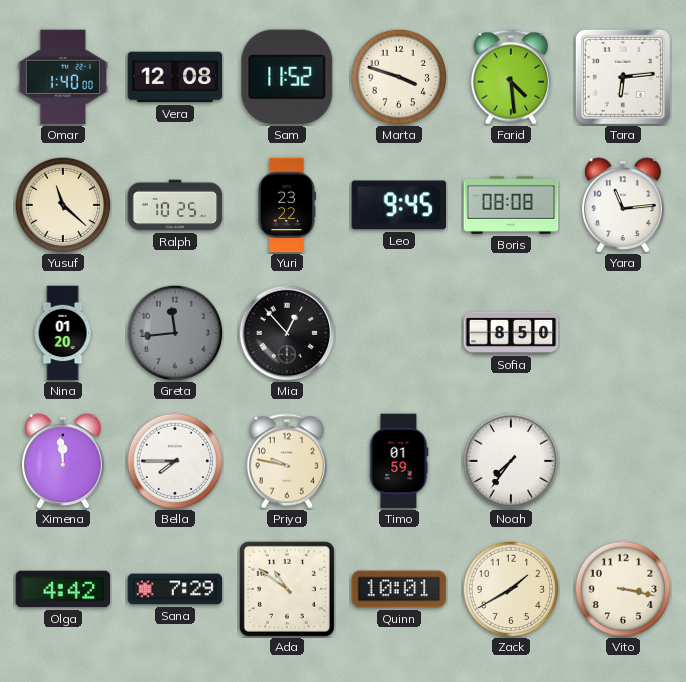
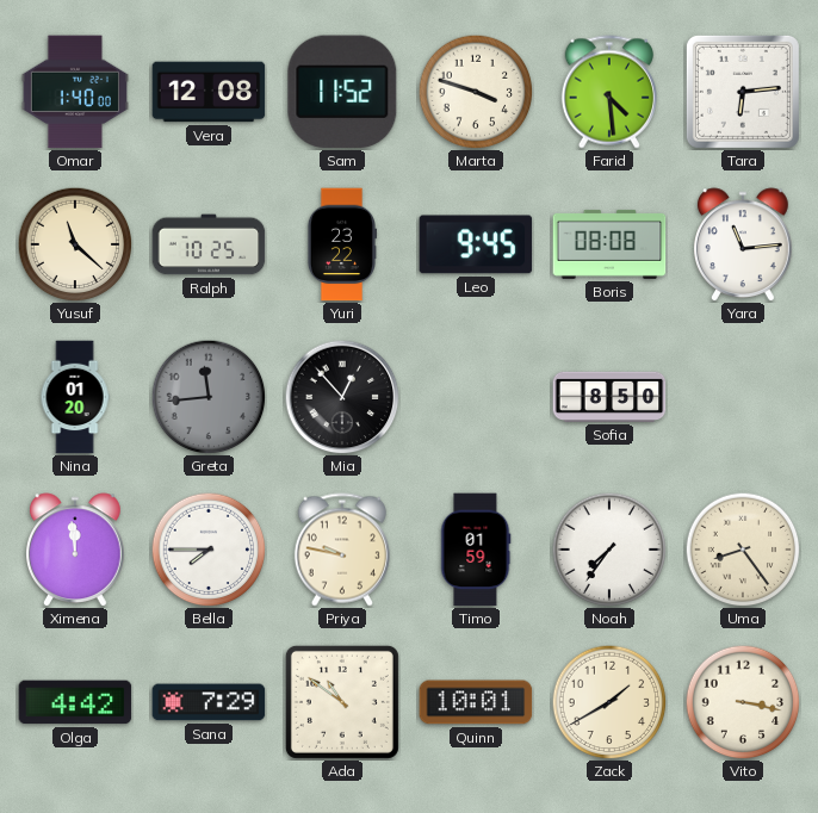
Uma: none -> 8:24
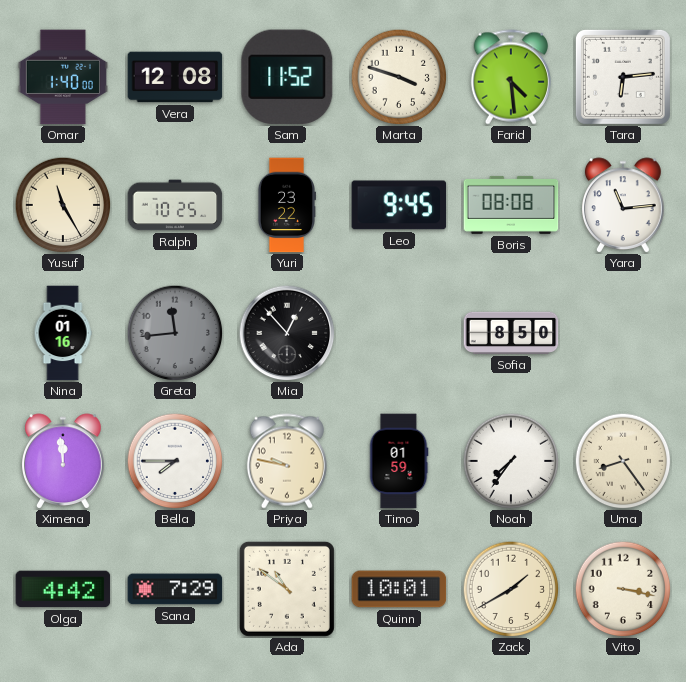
Yusuf: 11:22 -> 11:25
Nina: 01:20 -> 01:16
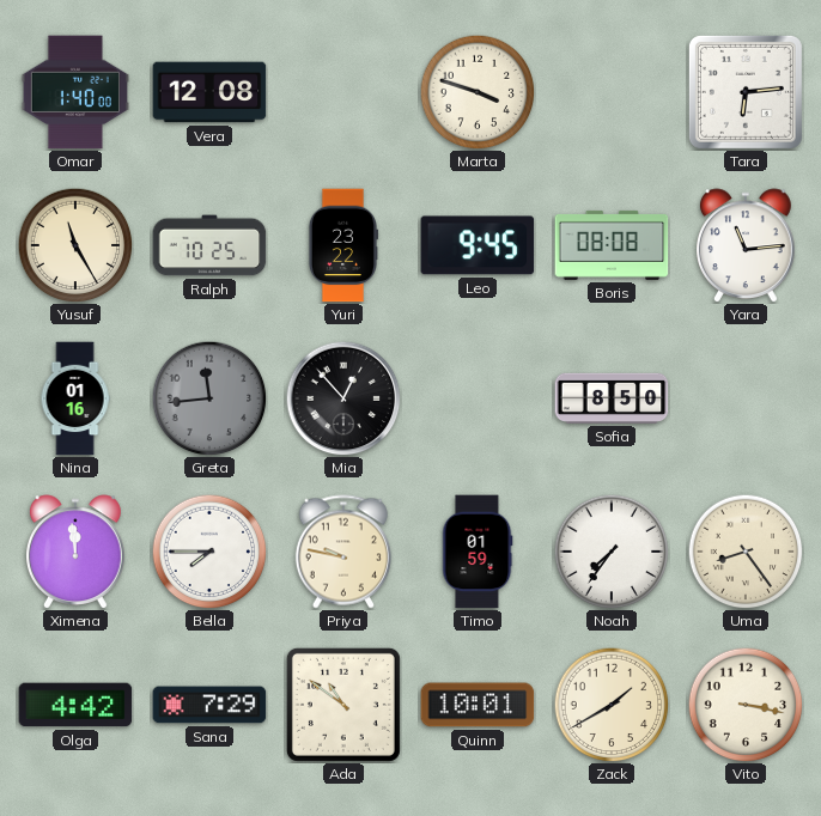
Sam: 11:52 -> none
Farid: 4:29 -> none
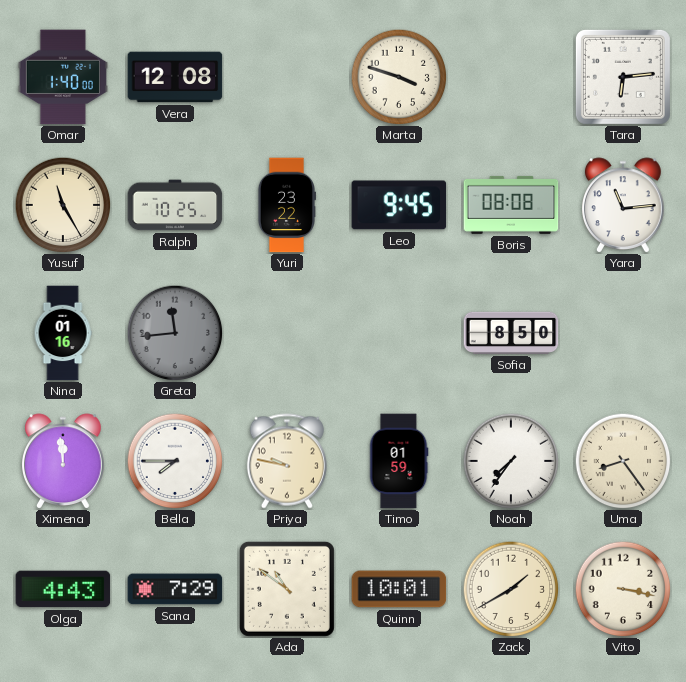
Mia: 12:53 -> none
Olga: 4:42 -> 4:43
